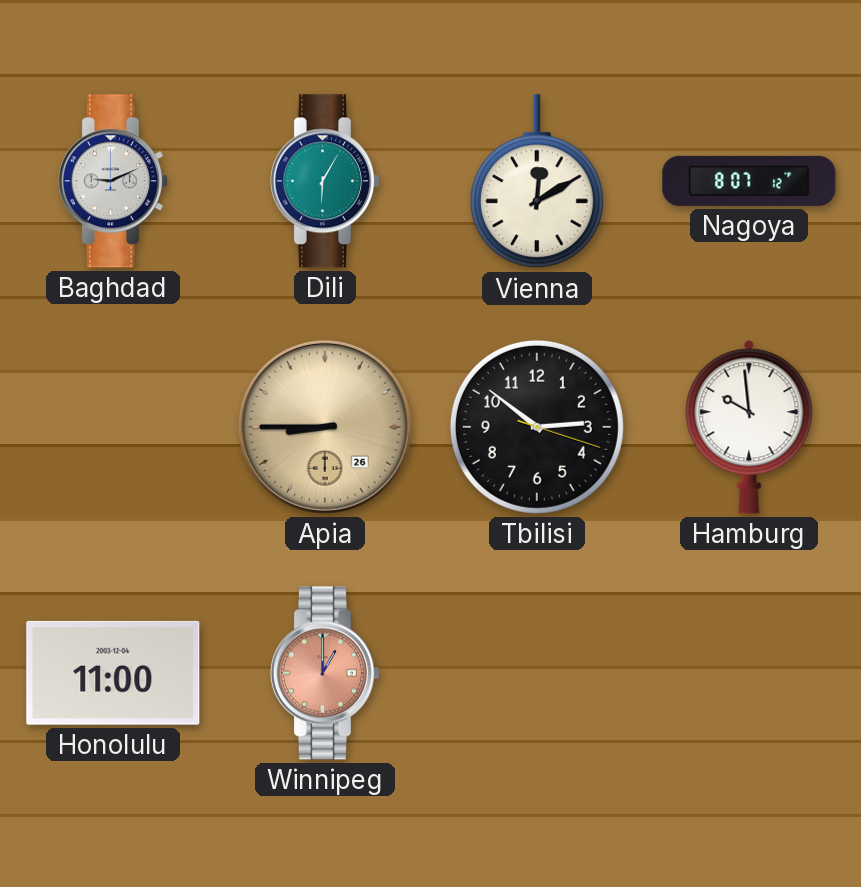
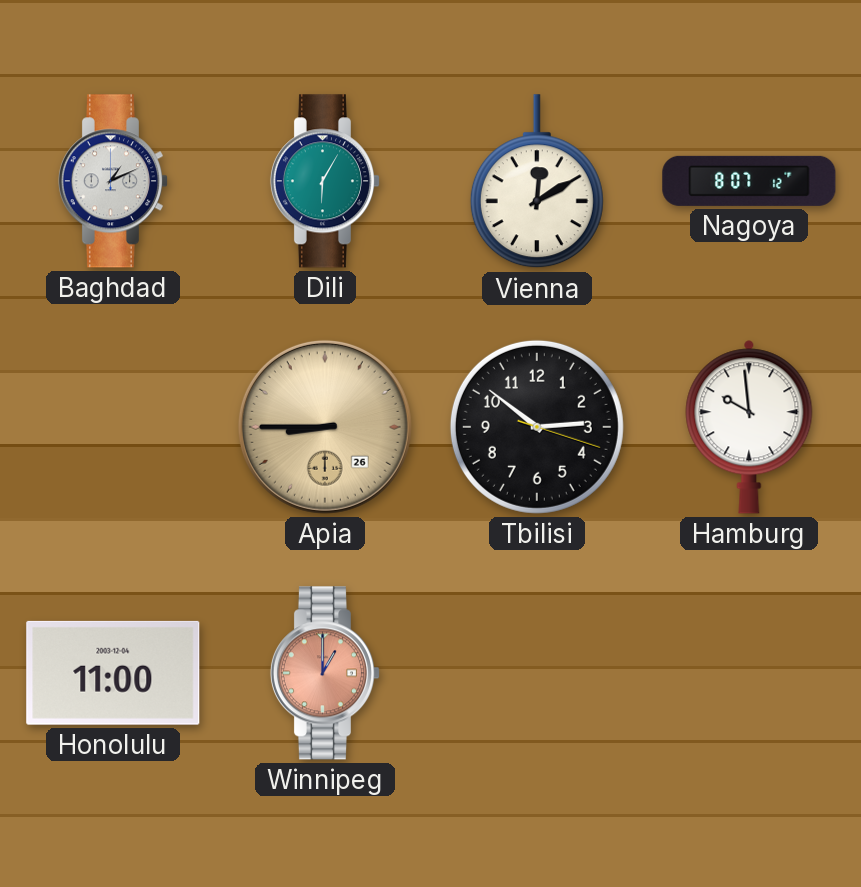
Baghdad: 9:11 -> 1:11
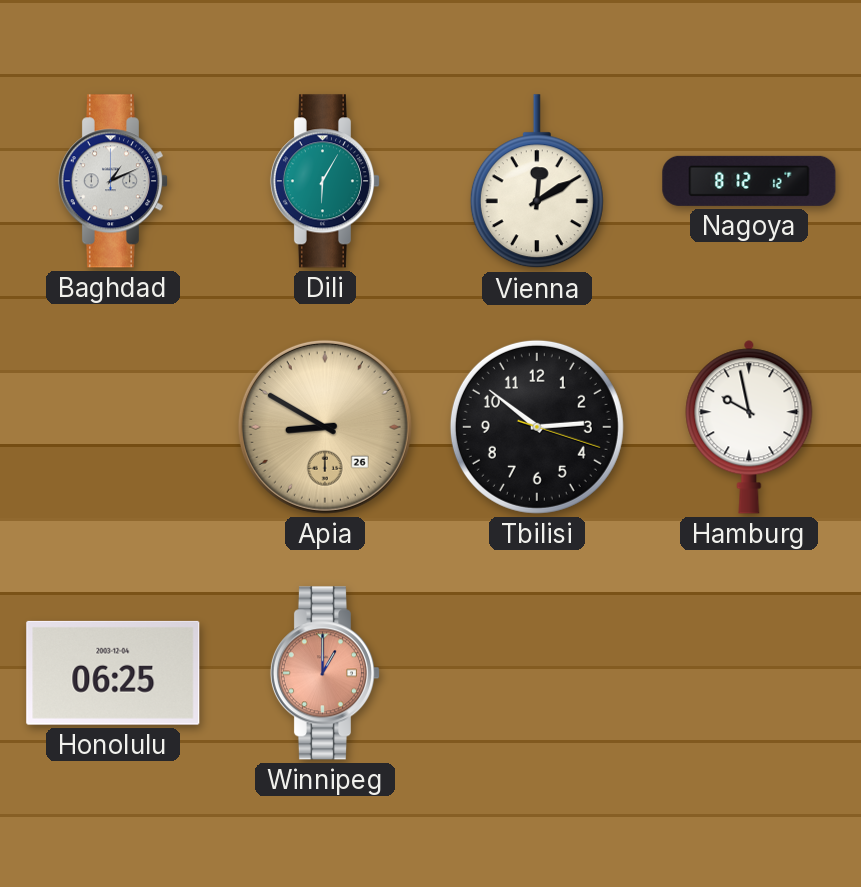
Nagoya: 8:07 -> 8:12
Apia: 8:45 -> 8:50
Hamburg: 9:59 -> 9:58
Honolulu: 11:00 -> 06:25
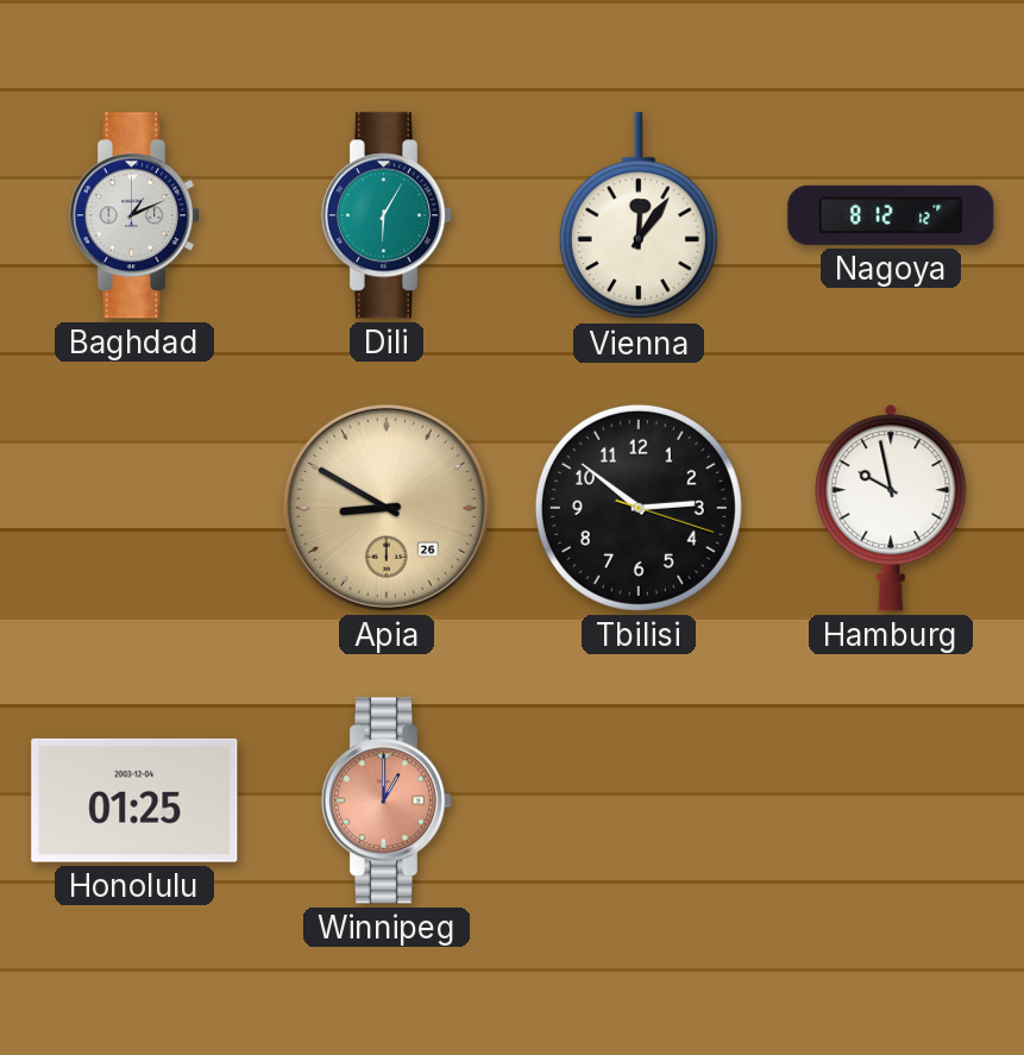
Vienna: 12:10 -> 12:06
Honolulu: 06:25 -> 01:25
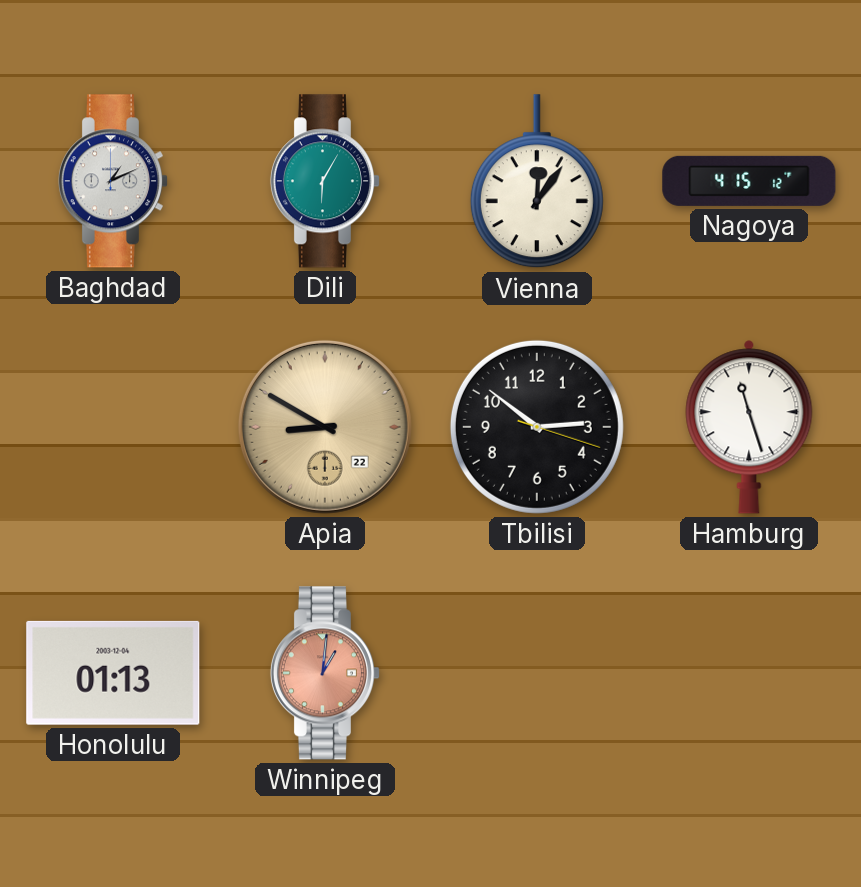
Nagoya: 8:12 -> 4:15
Apia date: 26 -> 22
Hamburg: 9:58 -> 11:27
Honolulu: 01:25 -> 01:13
Winnipeg: 1:00 -> 1:01
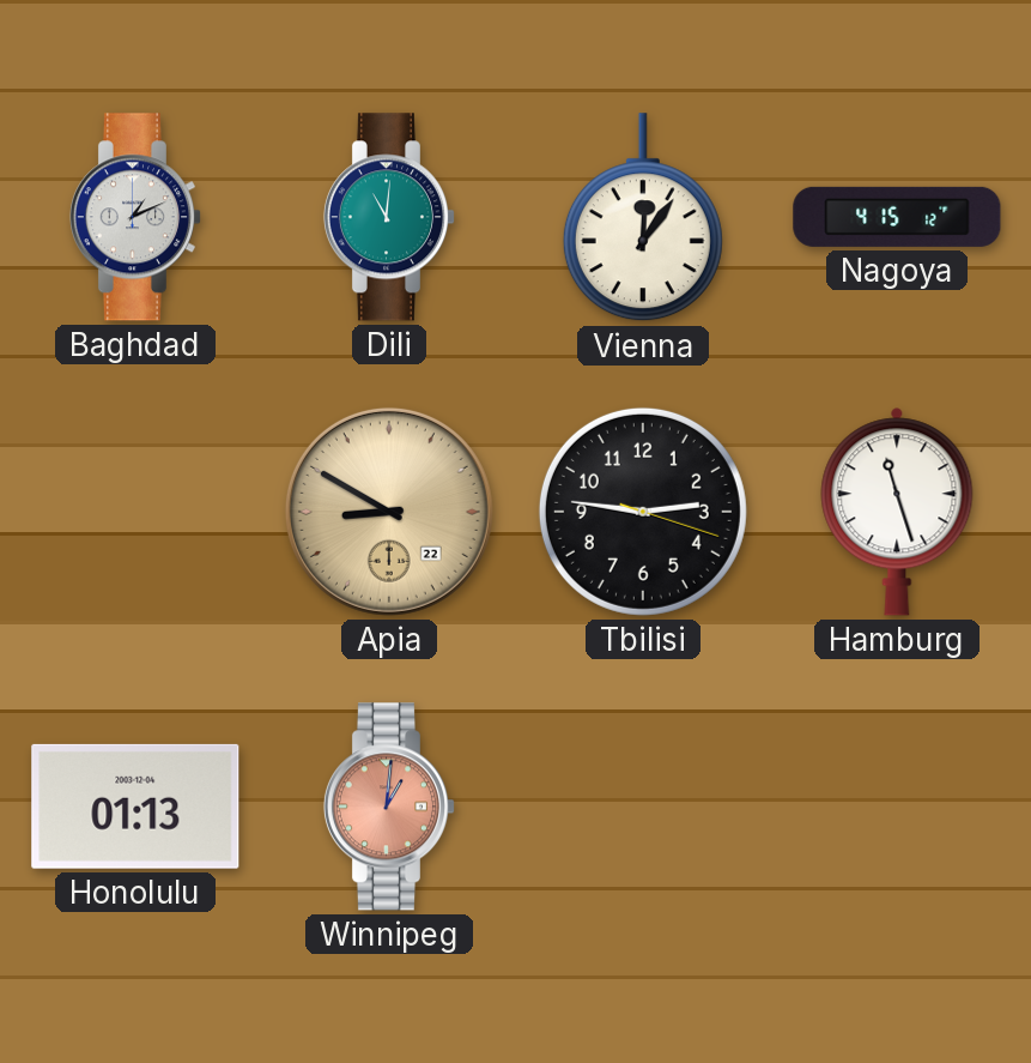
Dili: 6:05 -> 11:01
Tbilisi: 2:51 -> 2:46
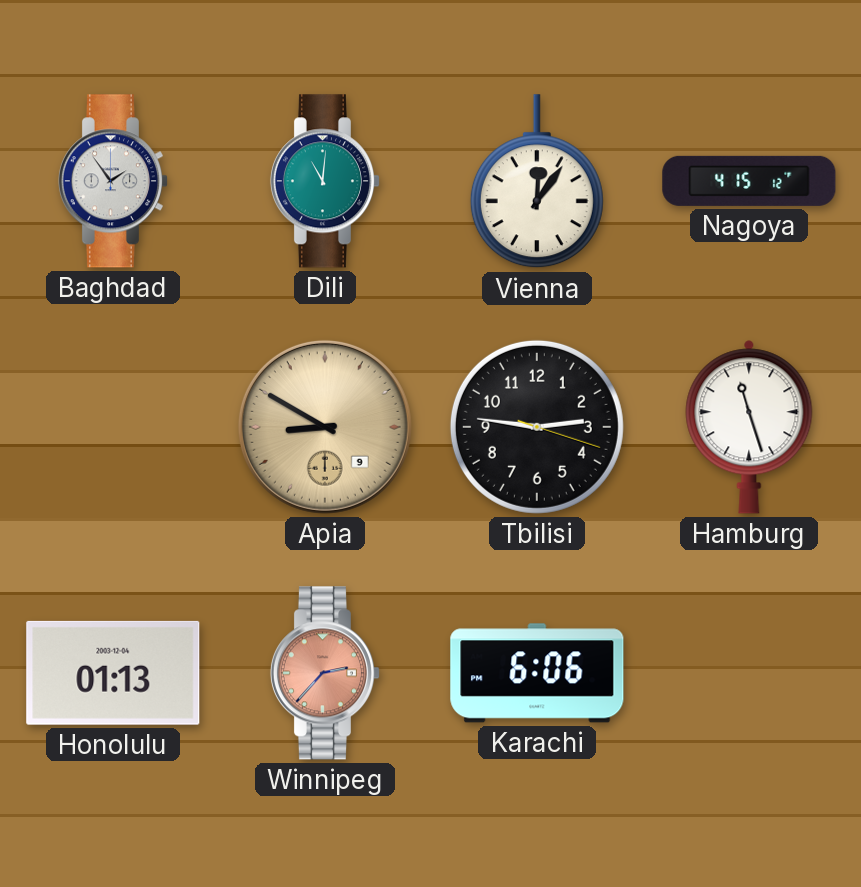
Baghdad: 1:11 -> 1:54
Apia date: 22 -> 9
Winnipeg: 1:01 -> 2:37
Karachi: none -> 6:06
